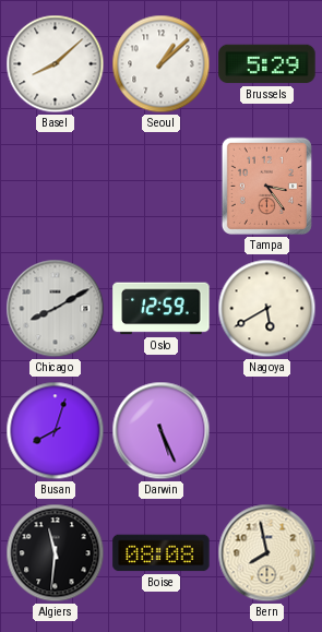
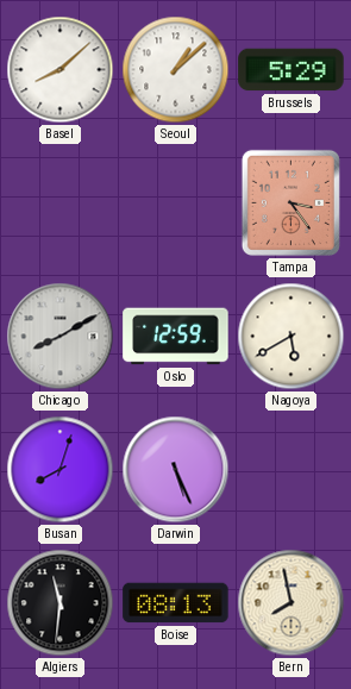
Boise: 08:08 -> 08:13
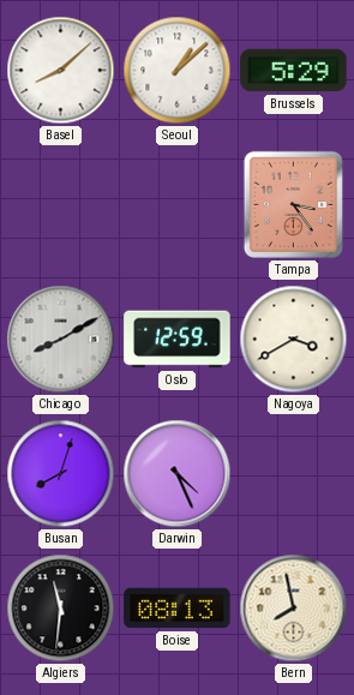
Nagoya: 5:40 -> 3:40
Darwin: 5:26 -> 4:26
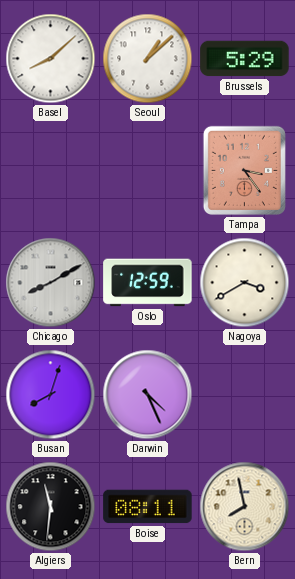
Boise: 08:13 -> 08:11
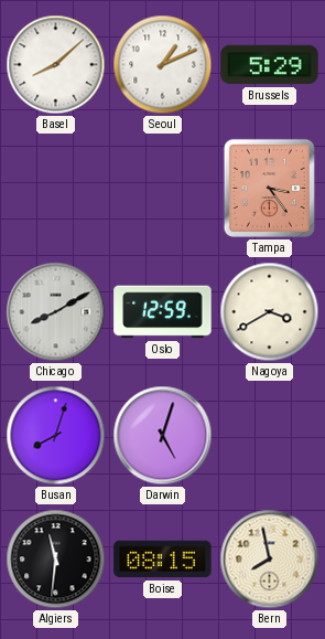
Seoul: 1:08 -> 1:11
Darwin: 4:26 -> 5:03
Boise: 08:11 -> 08:15
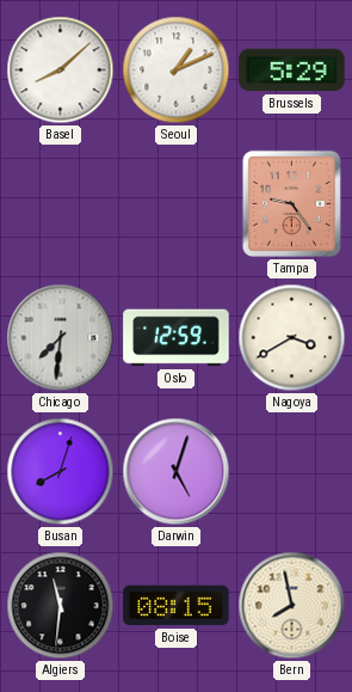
Tampa: 3:24 -> 9:24
Chicago: 8:10 -> 7:31
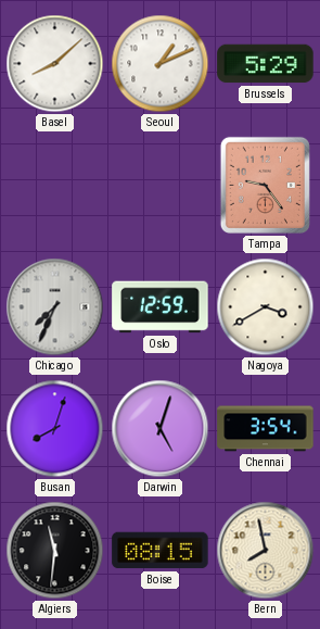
Chicago: 7:31 -> 7:34
Chennai: none -> 3:54
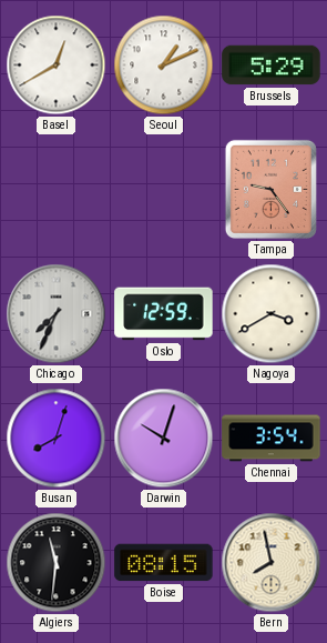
Basel: 8:08 -> 12:40
Darwin: 5:03 -> 10:03
